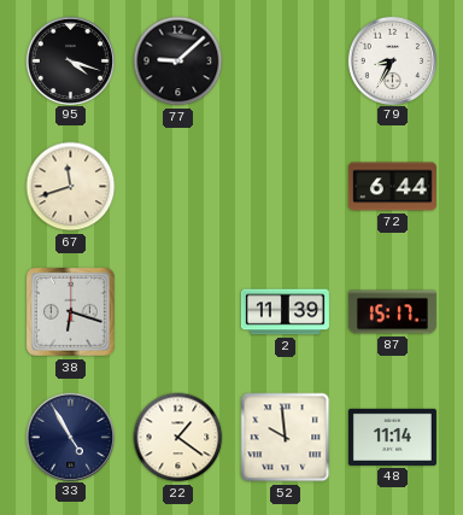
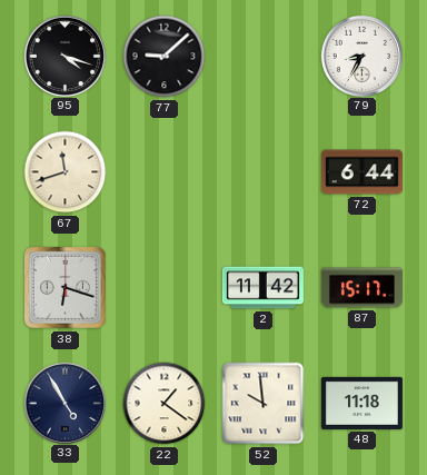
2: 11:39 -> 11:42
48: 11:14 -> 11:18
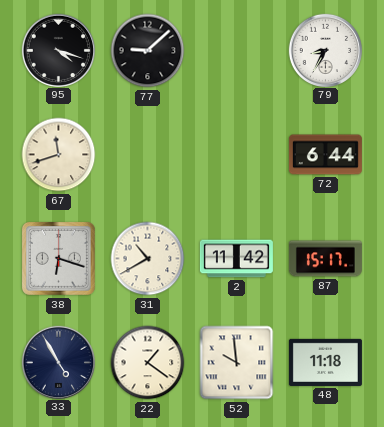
31: none -> 10:40
